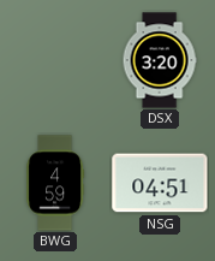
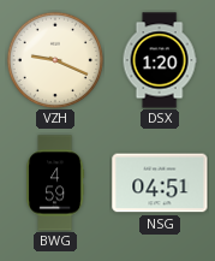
VZH: none -> 9:19
DSX: 3:20 -> 1:20
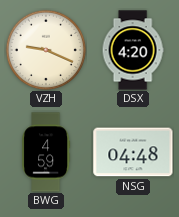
DSX: 1:20 -> 4:20
NSG: 04:51 -> 04:48
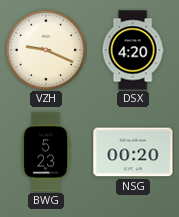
BWG: 4:59 -> 5:23
NSG: 04:48 -> 00:20
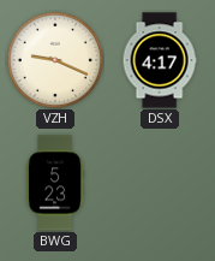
DSX: 4:20 -> 4:17
NSG: 00:20 -> none
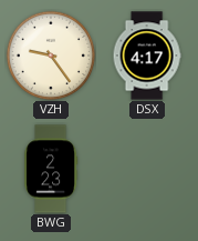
VZH: 9:19 -> 9:24
BWG: 5:23 -> 2:23
